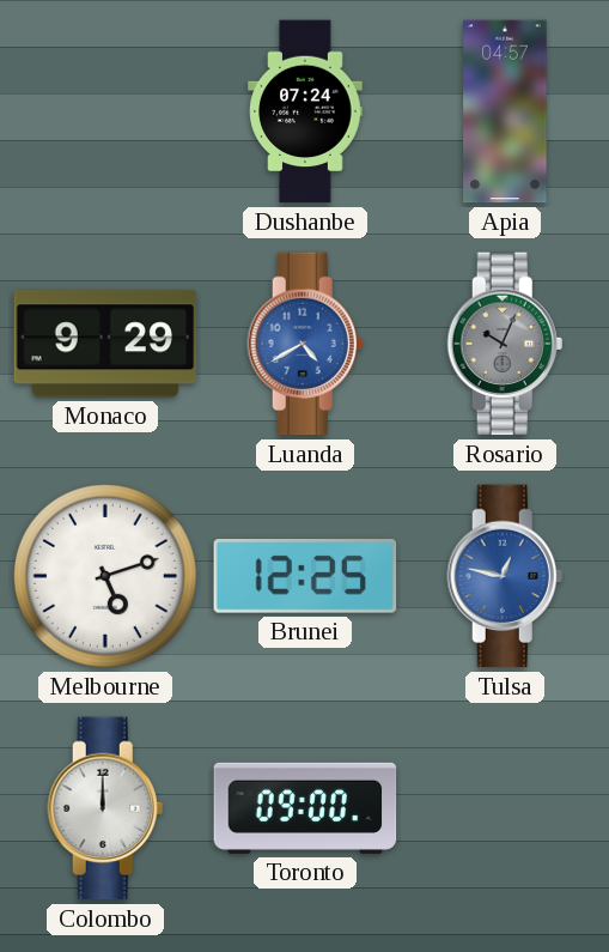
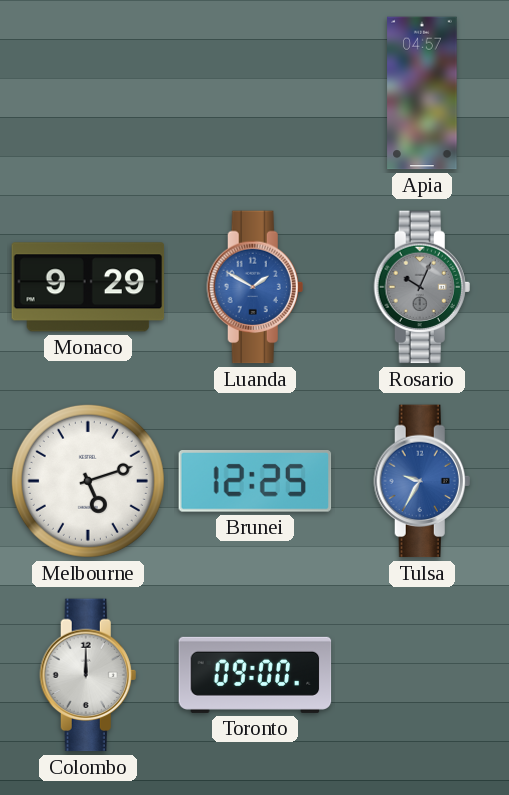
Dushanbe: 07:24 -> none
Luanda: 4:40 -> 1:50
Tulsa: 12:47 -> 9:35
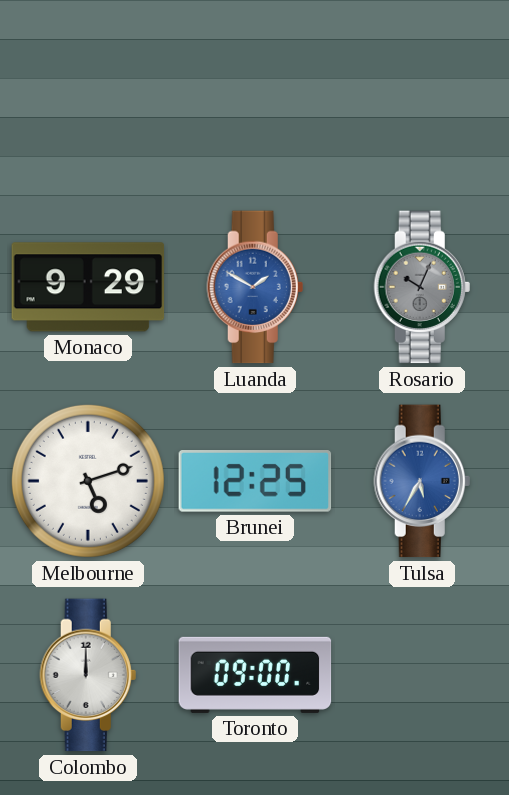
Apia: 04:57 -> none
Tulsa: 9:35 -> 5:35
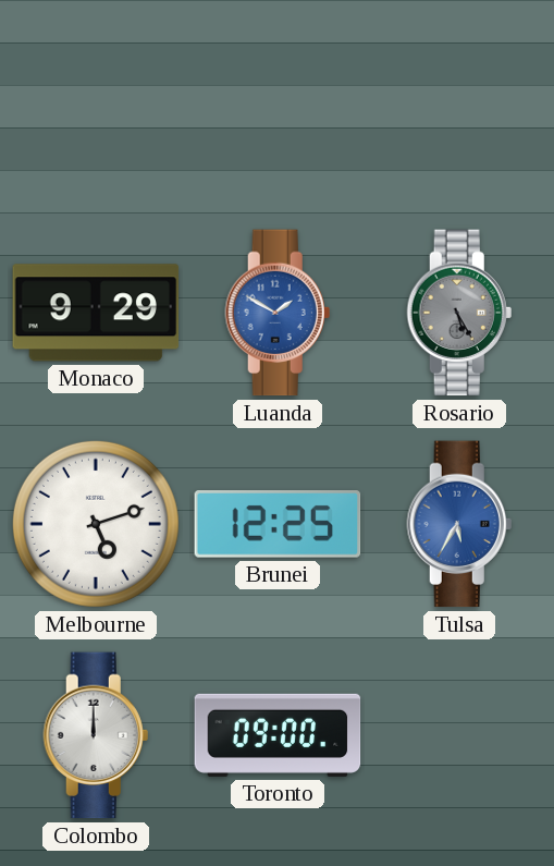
Rosario: 10:04 -> 5:25
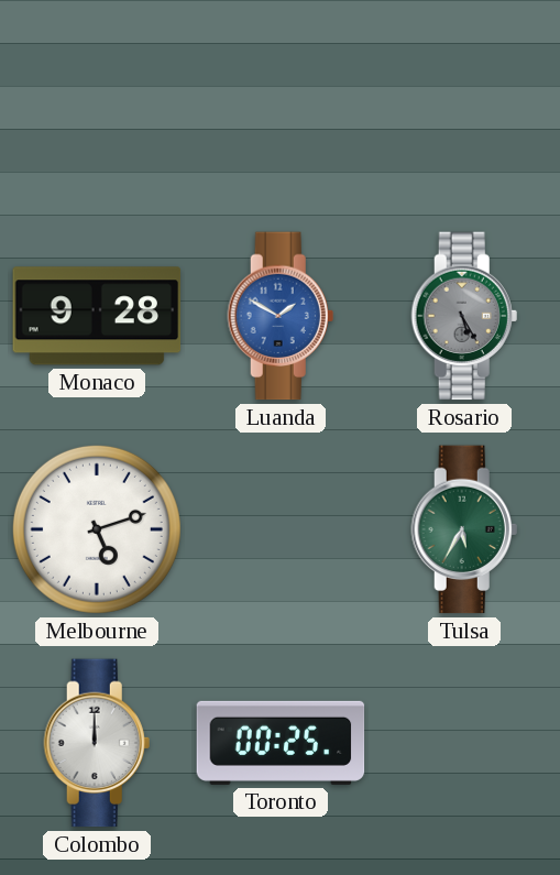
Monaco: 9:29 -> 9:28
Brunei: 12:25 -> none
Tulsa dial: blue -> green
Toronto: 09:00 -> 00:25
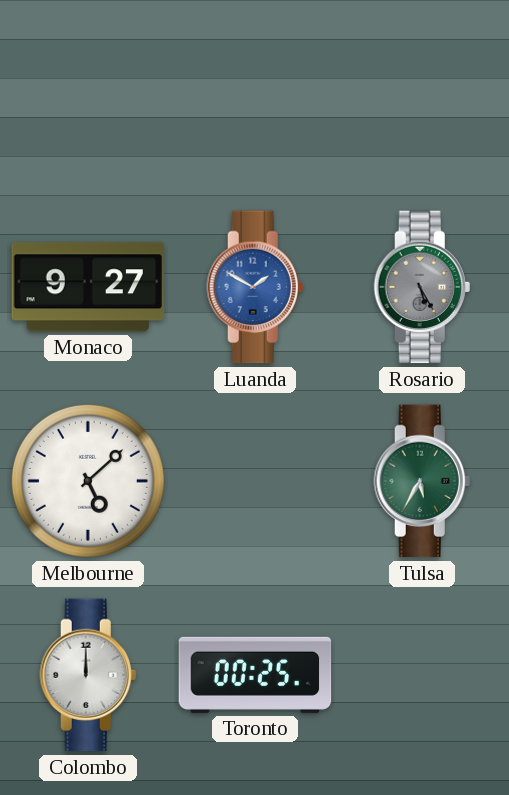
Monaco: 9:28 -> 9:27
Melbourne: 5:12 -> 5:08
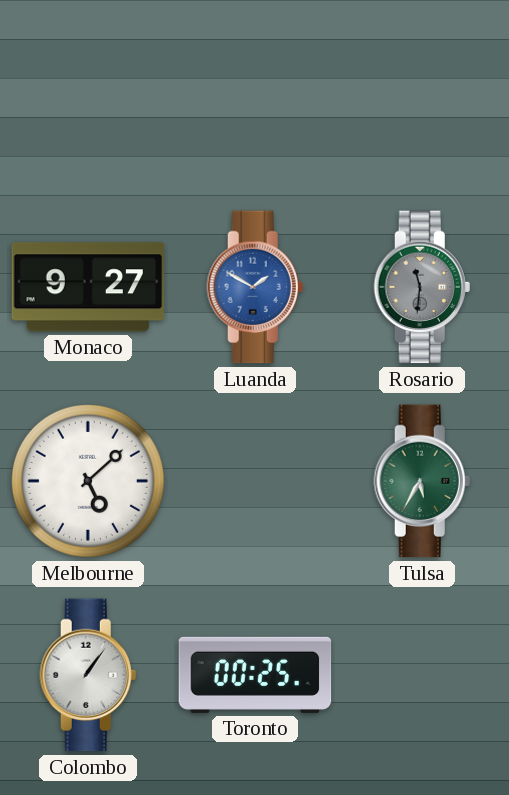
Rosario: 5:25 -> 11:31
Colombo: 12:00 -> 1:06
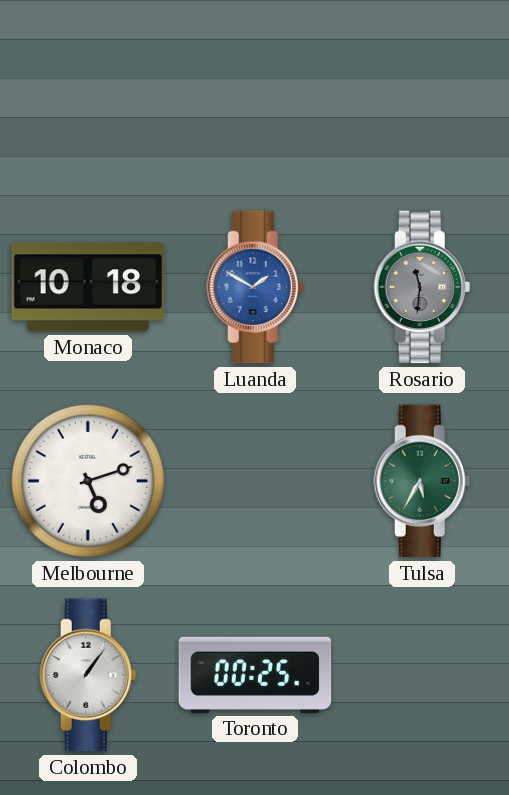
Monaco: 9:27 -> 10:18
Melbourne: 5:08 -> 5:12
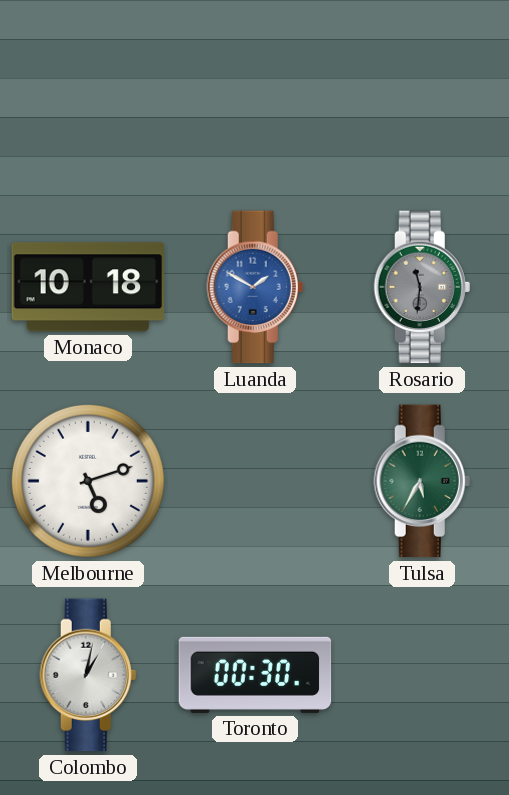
Colombo: 1:06 -> 1:02
Toronto: 00:25 -> 00:30
